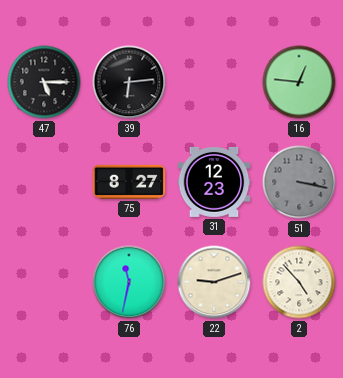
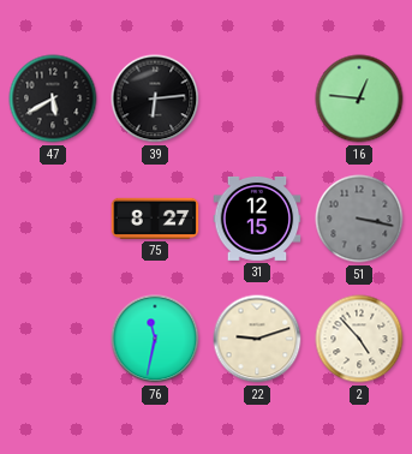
47: 5:15 -> 5:40
31: 12:23 -> 12:15
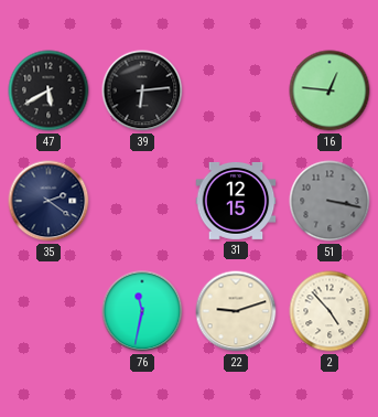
35: none -> 2:21
75: 8:27 -> none
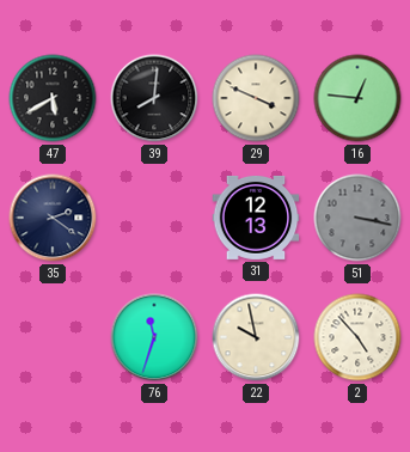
39: 6:14 -> 8:01
29: none -> 3:49
31: 12:15 -> 12:13
76: 11:32 -> 11:33
22: 9:12 -> 9:58
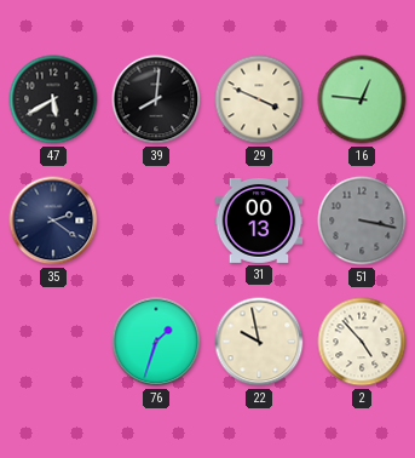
31: 12:13 -> 00:13
76: 11:33 -> 1:33
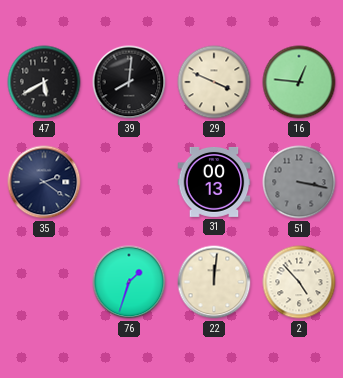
22: 9:58 -> 12:01
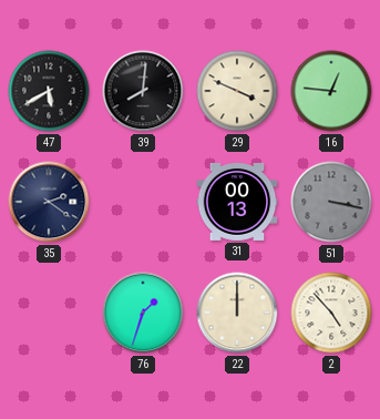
22: 12:01 -> 12:00
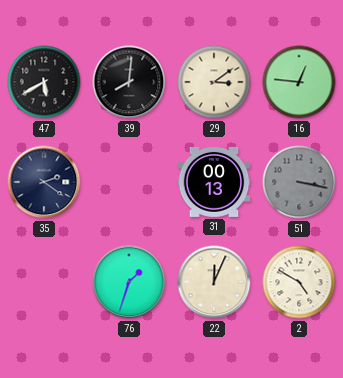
29: 3:49 -> 3:09
22: 12:00 -> 12:04
2: 4:53 -> 4:50
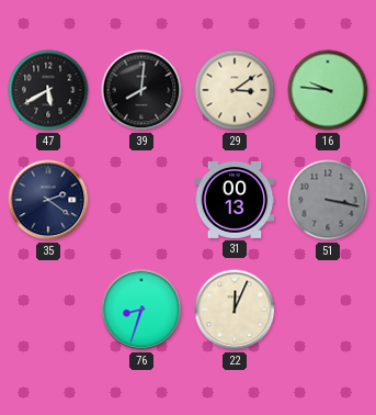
16: 12:46 -> 9:46
76: 1:33 -> 8:33
2: 4:50 -> none
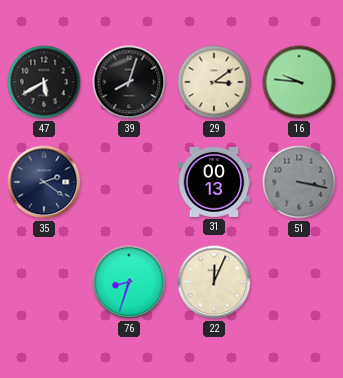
39: 8:01 -> 8:03
